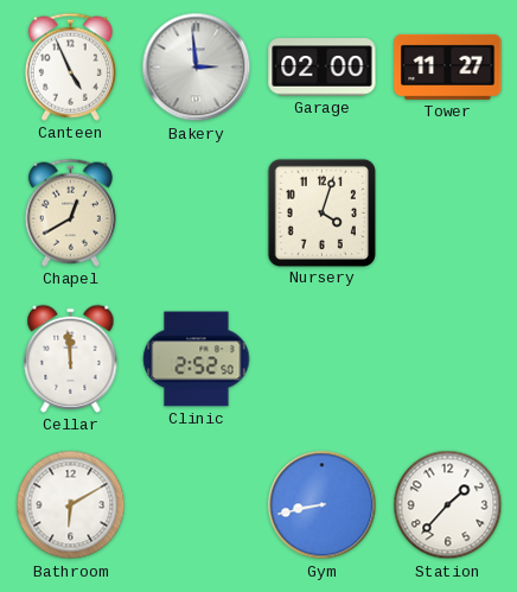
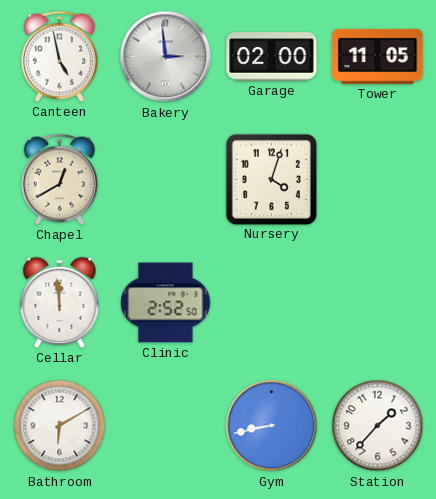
Canteen: 4:56 -> 4:58
Tower: 11:27 -> 11:05
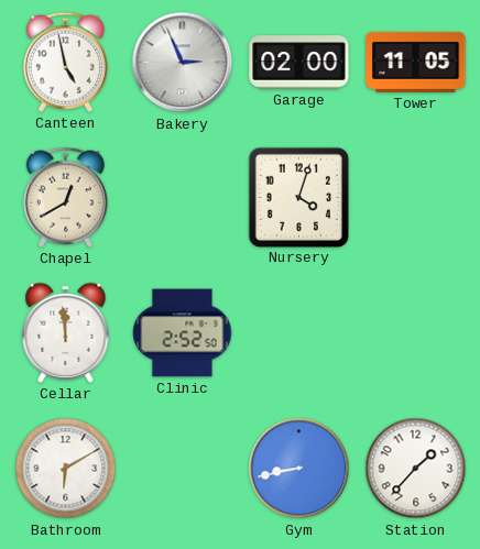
Bakery: 2:59 -> 2:56
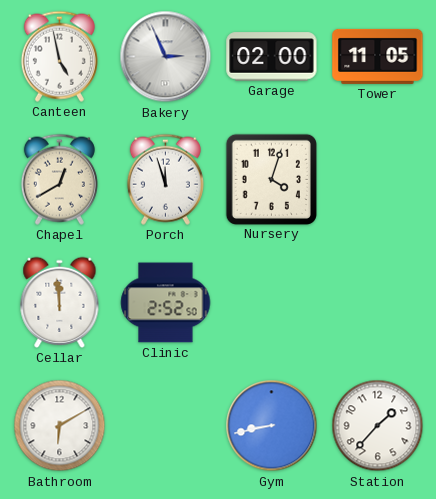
Porch: none -> 11:57
